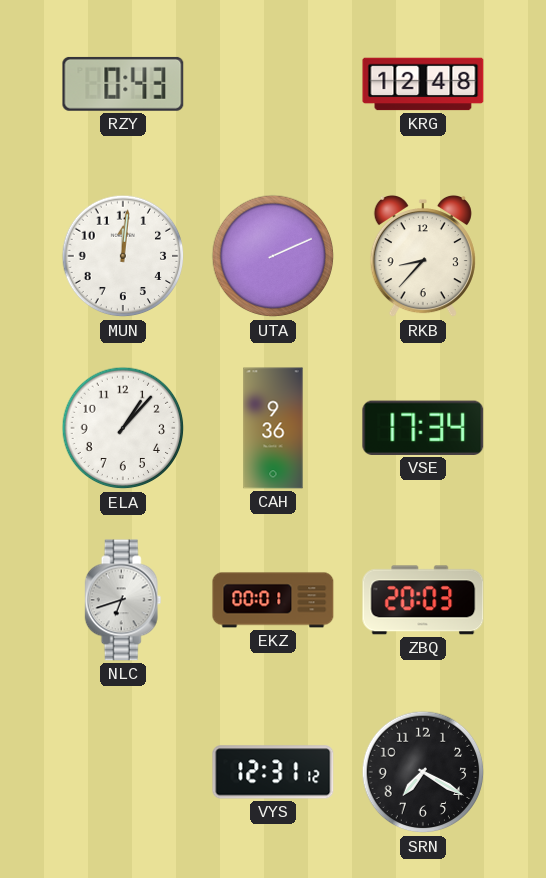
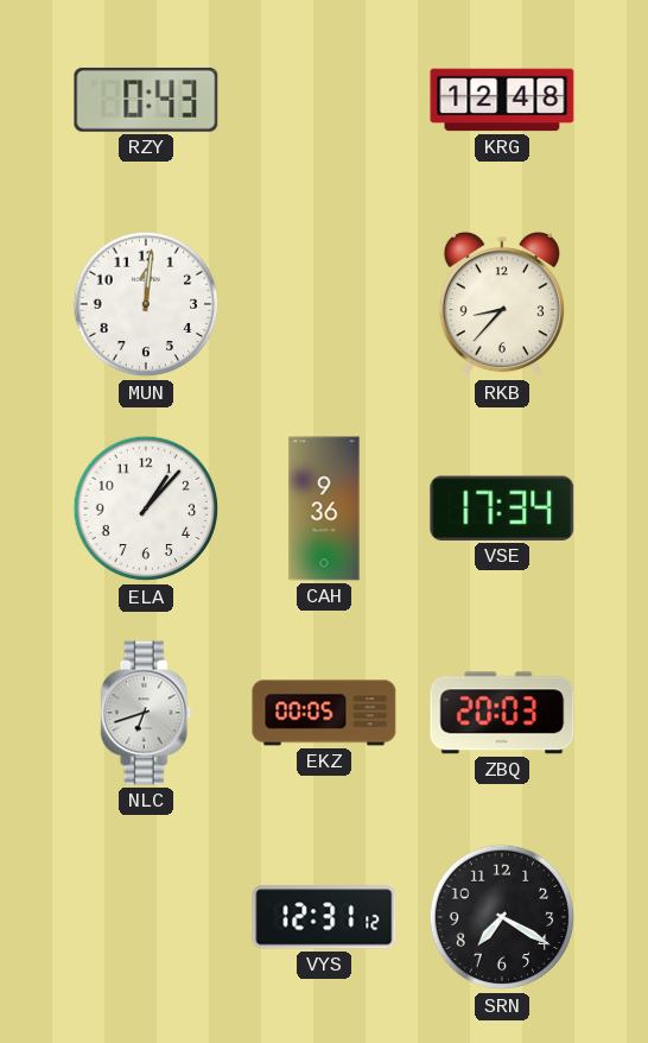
UTA: 2:11 -> none
EKZ: 00:01 -> 00:05
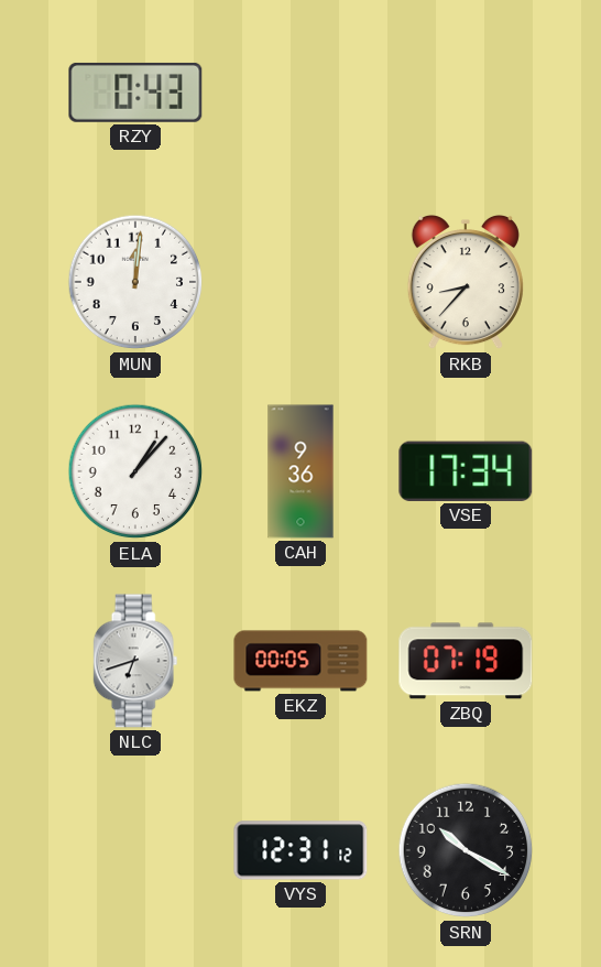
KRG: 12:48 -> none
ZBQ: 20:03 -> 07:19
SRN: 7:20 -> 10:20
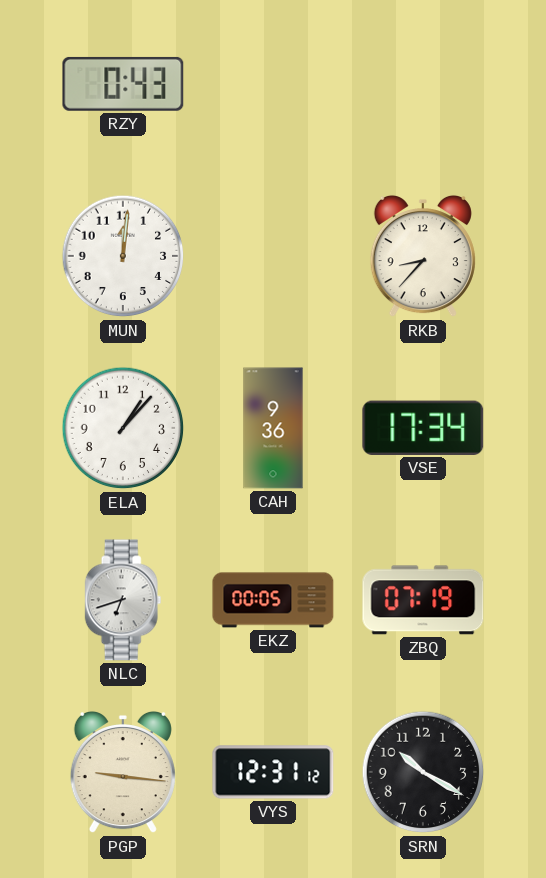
PGP: none -> 9:16
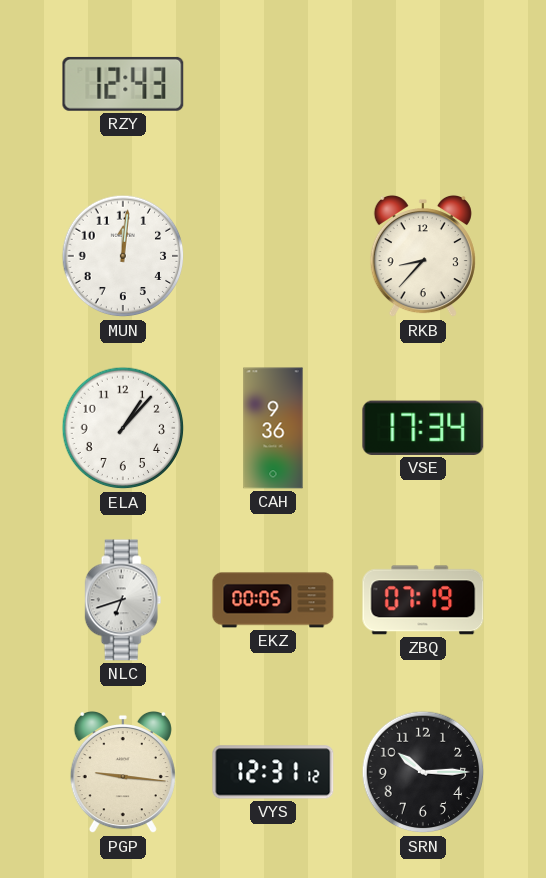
RZY: 0:43 -> 12:43
SRN: 10:20 -> 10:15
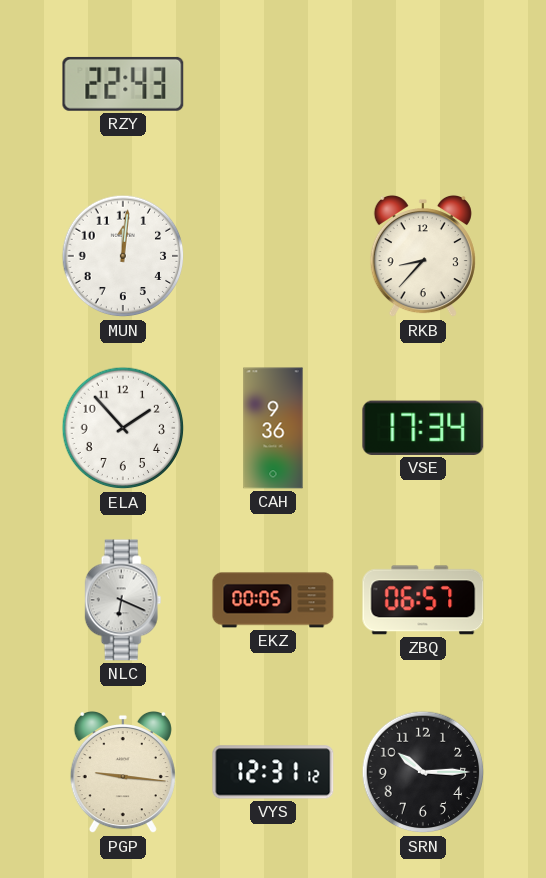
RZY: 12:43 -> 22:43
ELA: 1:07 -> 1:53
NLC: 6:42 -> 6:19
ZBQ: 07:19 -> 06:57
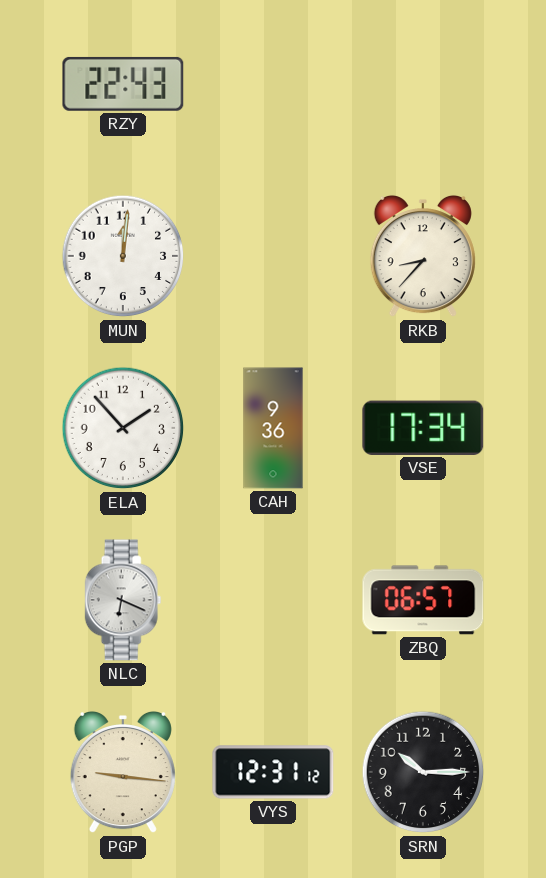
EKZ: 00:05 -> none
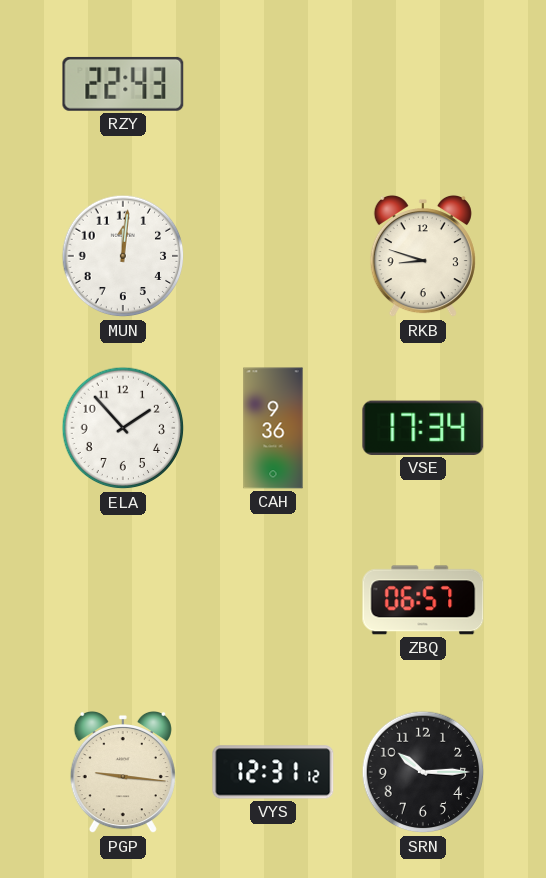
RKB: 8:37 -> 8:48
NLC: 6:19 -> none
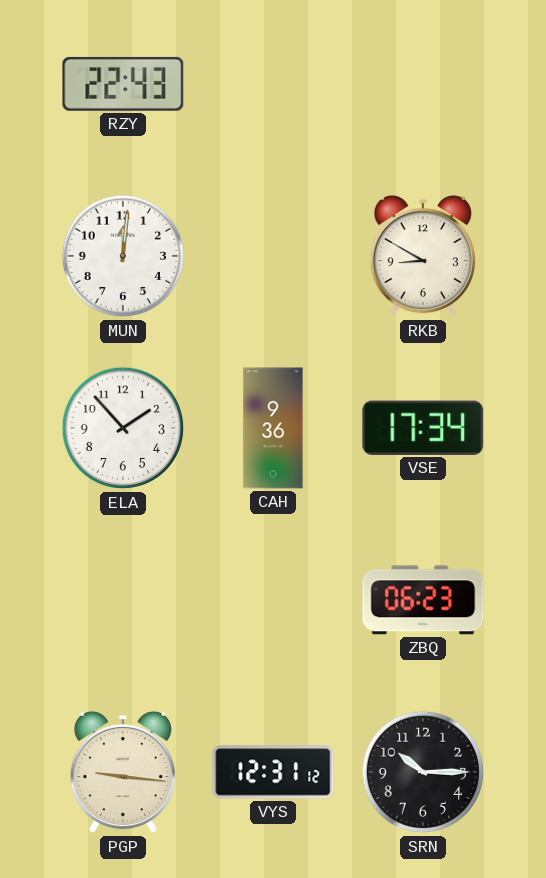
RKB: 8:48 -> 8:50
ZBQ: 06:57 -> 06:23
